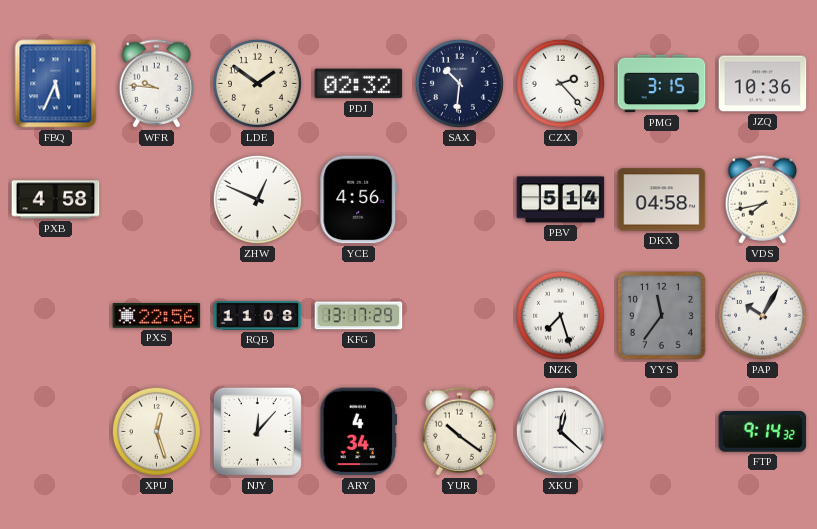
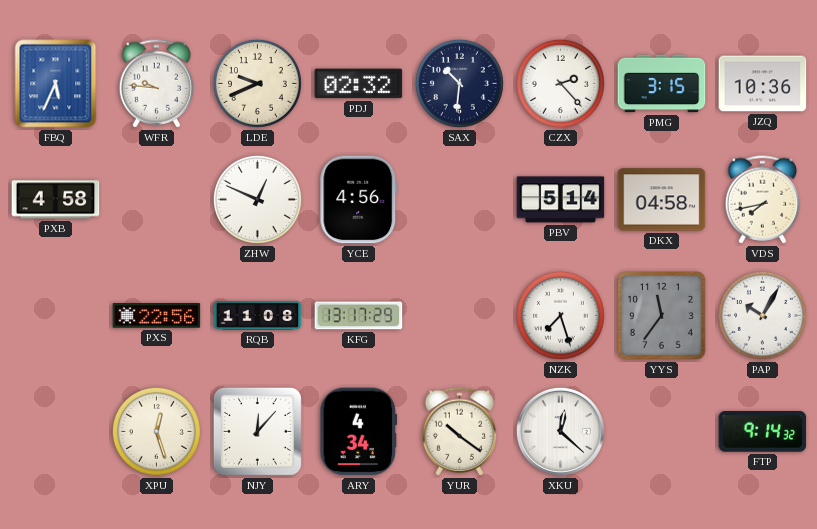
LDE: 1:51 -> 9:41
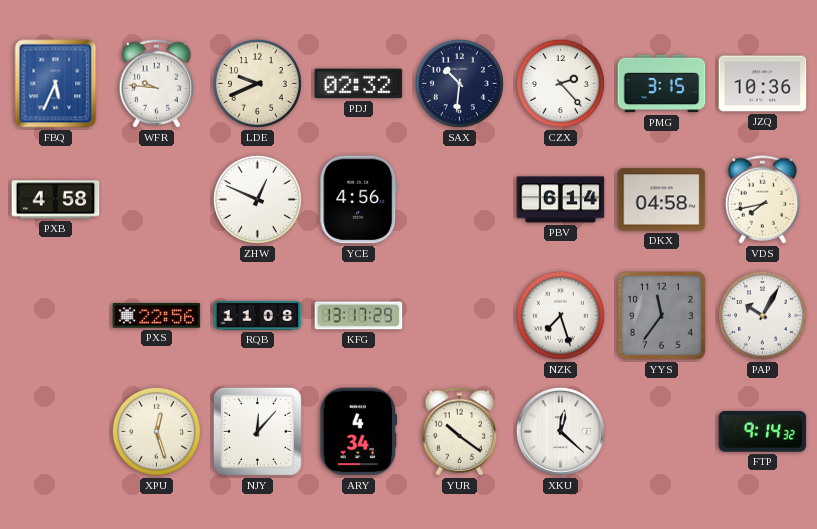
PBV: 5:14 -> 6:14
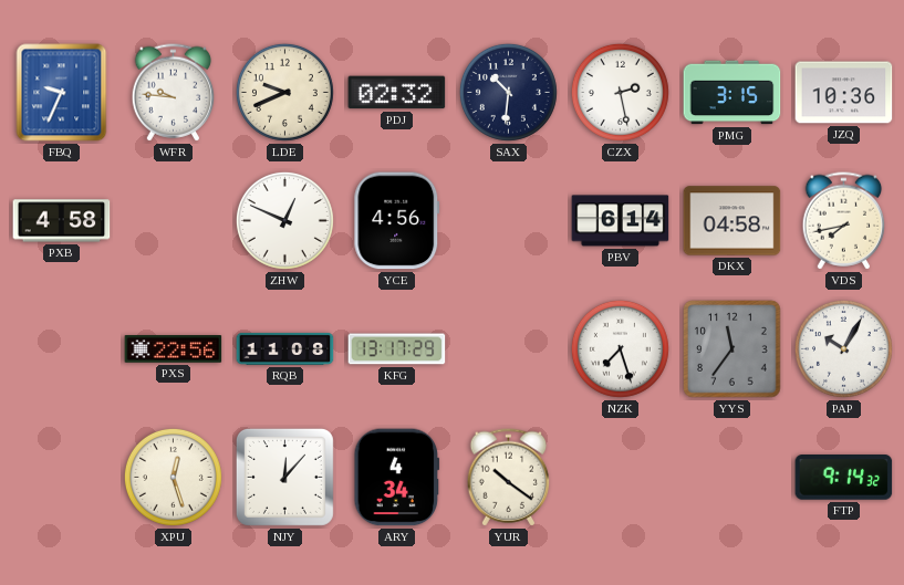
FBQ: 5:34 -> 9:34
CZX: 2:23 -> 2:28
XKU: 12:22 -> none
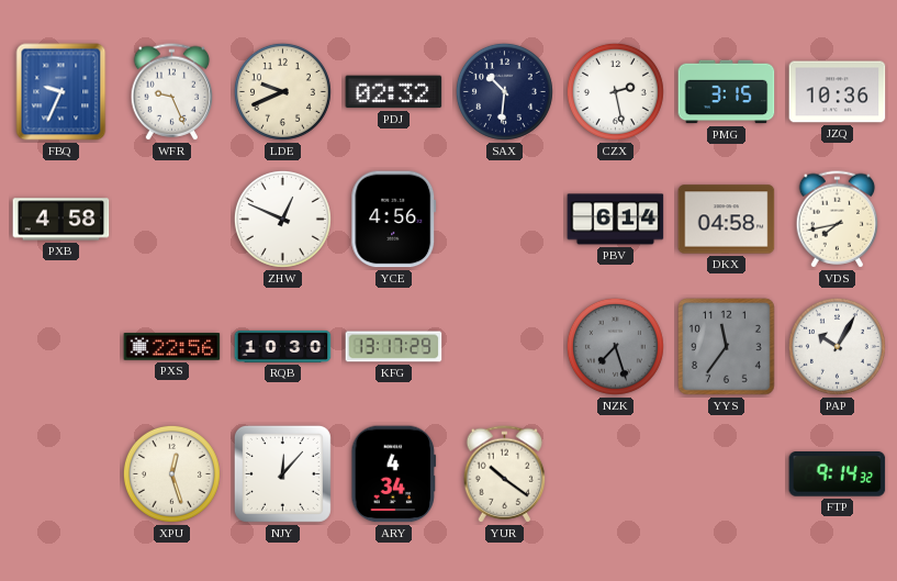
WFR: 9:46 -> 9:26
RQB: 11:08 -> 10:30
NZK dial: white -> grey
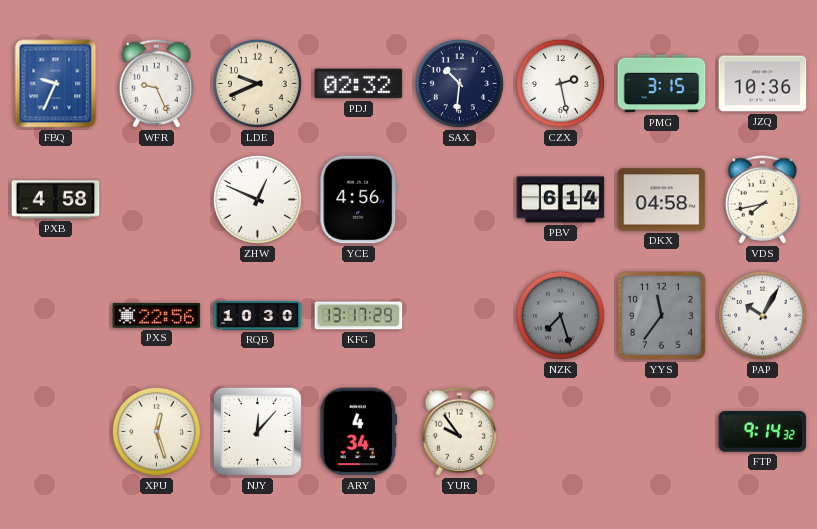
YUR: 10:21 -> 9:54
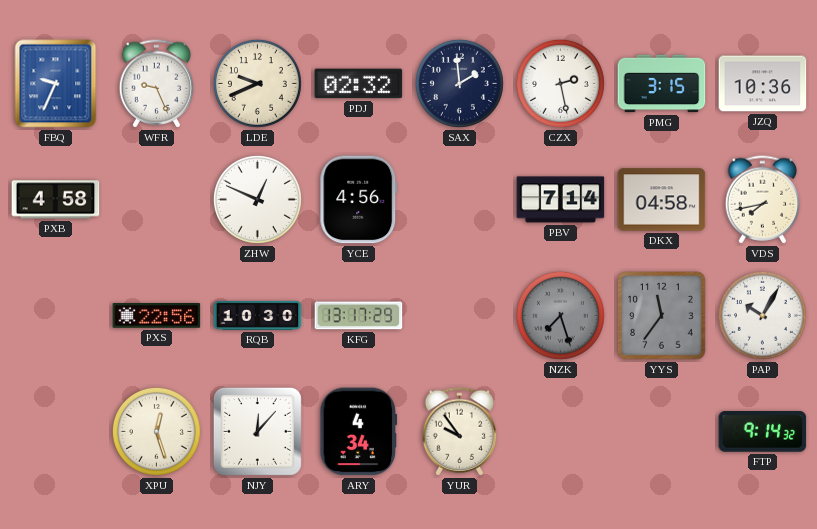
SAX: 10:31 -> 1:59
PBV: 6:14 -> 7:14
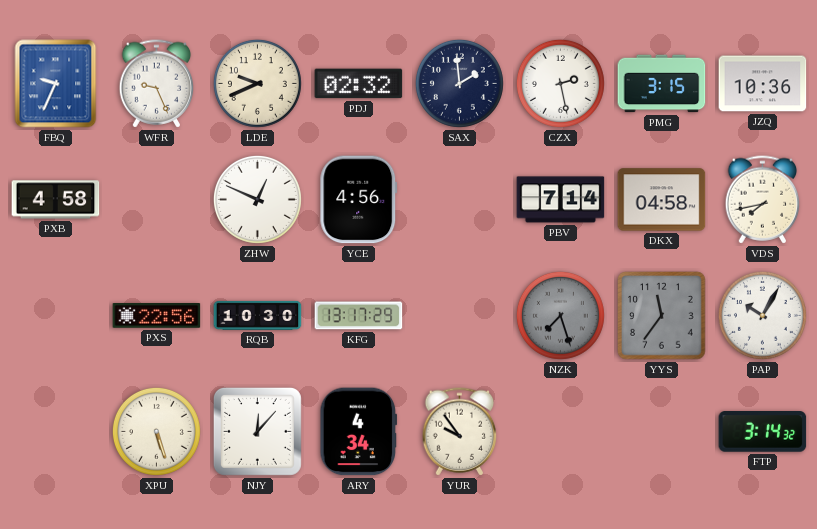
XPU: 12:27 -> 5:27
FTP: 9:14 -> 3:14
